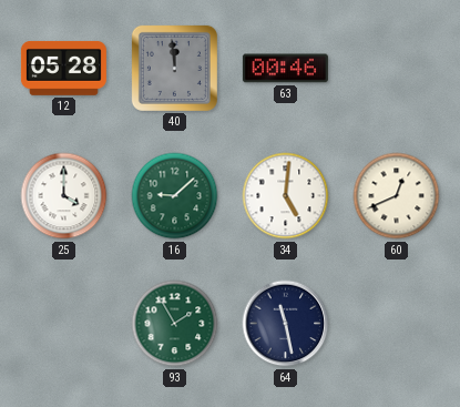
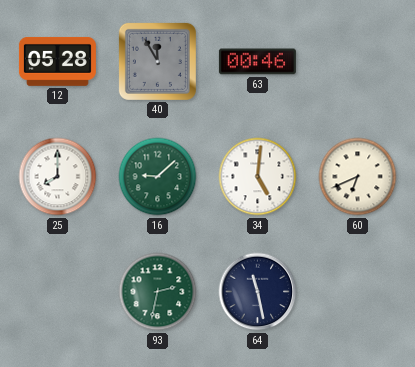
40: 11:59 -> 11:55
25: 4:00 -> 8:00
60: 12:41 -> 6:41
93: 1:55 -> 2:32
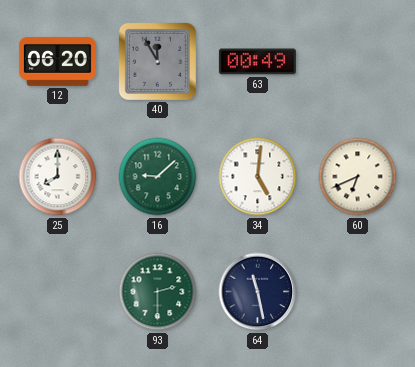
12: 05:28 -> 06:20
63: 00:46 -> 00:49
93: 2:32 -> 2:30
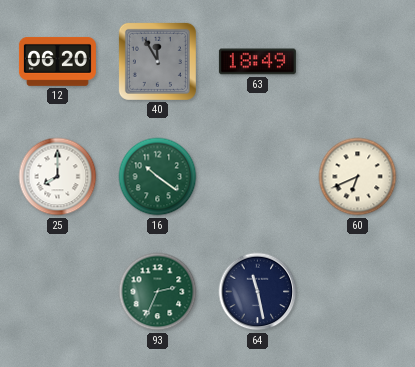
63: 00:49 -> 18:49
16: 9:08 -> 10:21
34: 5:01 -> none
93: 2:30 -> 2:34
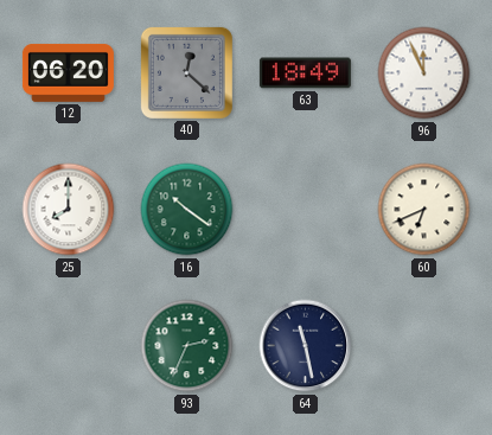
40: 11:55 -> 12:22
96: none -> 11:56
